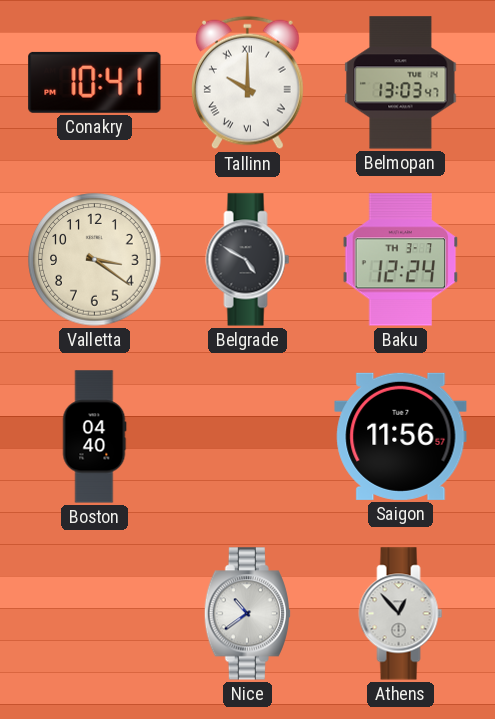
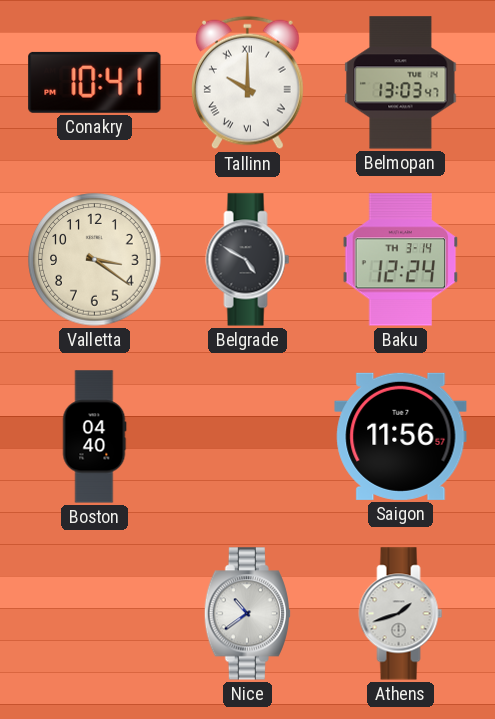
Baku date: TH 3-7 -> TH 3-14
Athens: 12:53 -> 1:42
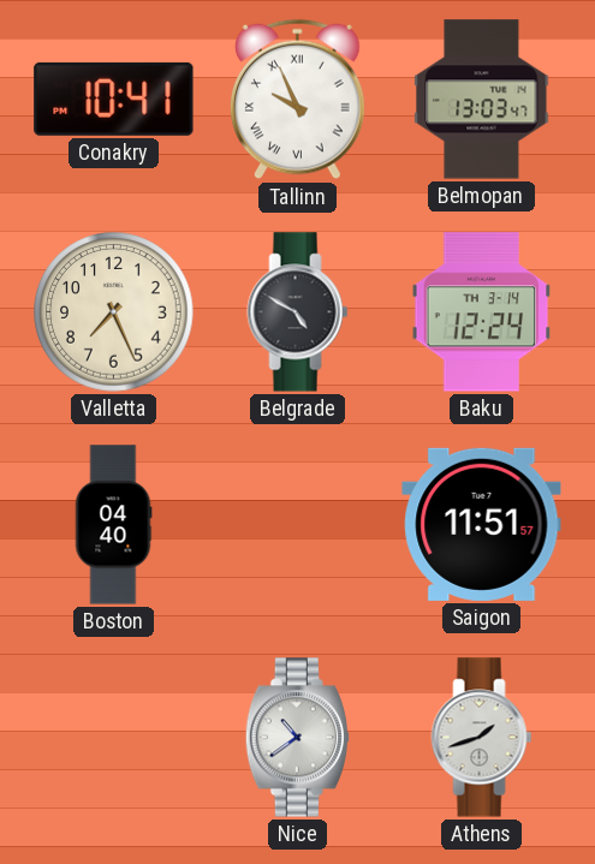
Tallinn: 10:00 -> 9:56
Valletta: 3:21 -> 7:26
Saigon: 11:56 -> 11:51
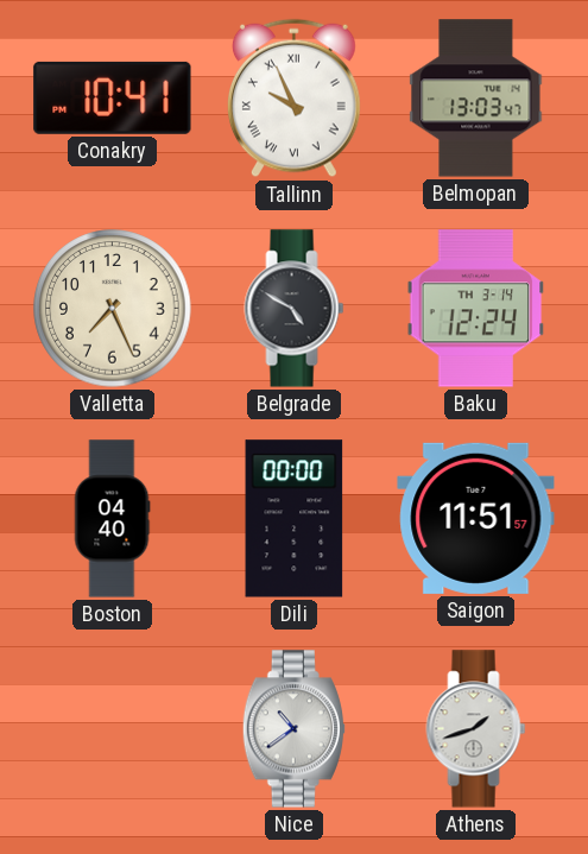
Dili: none -> 00:00
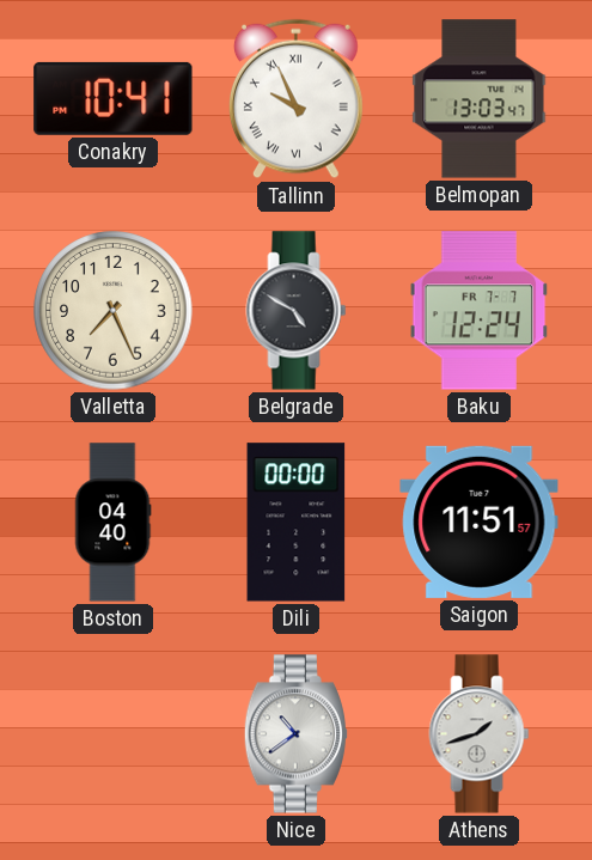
Baku date: TH 3-14 -> FR 7-7
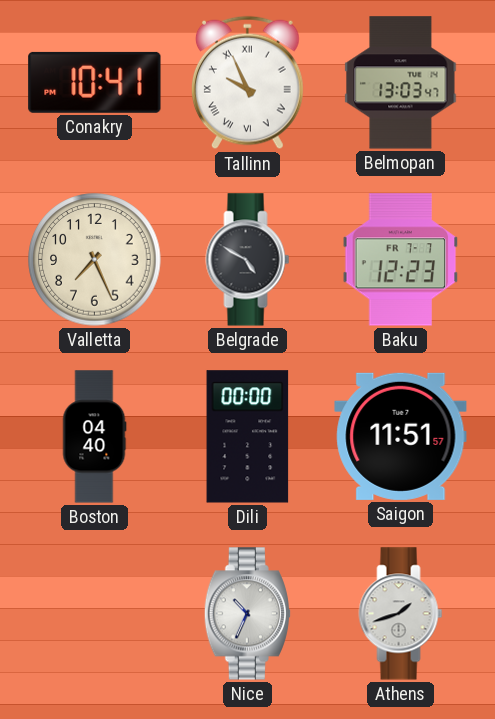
Baku: 12:24 -> 12:23
Nice: 10:39 -> 10:34
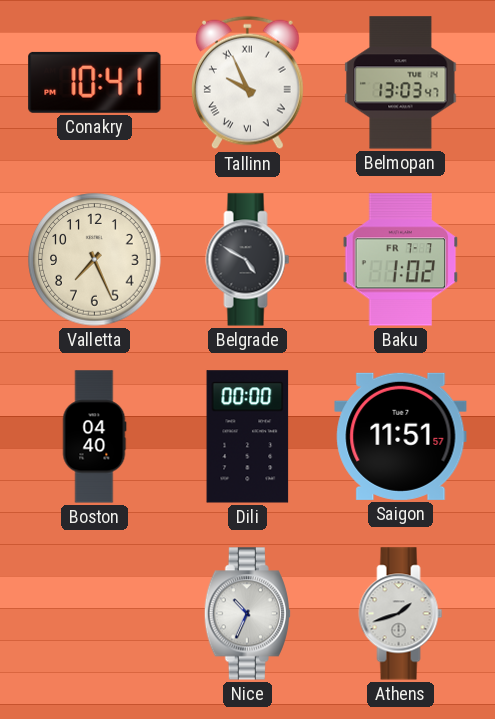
Baku: 12:23 -> 1:02
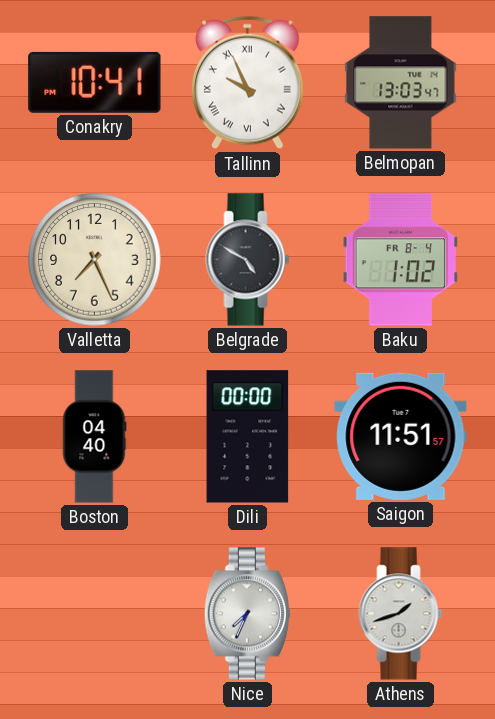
Baku date: FR 7-7 -> FR 8-4
Nice: 10:34 -> 7:34
